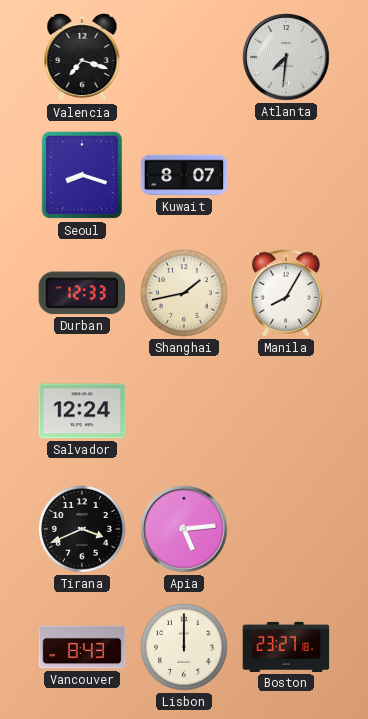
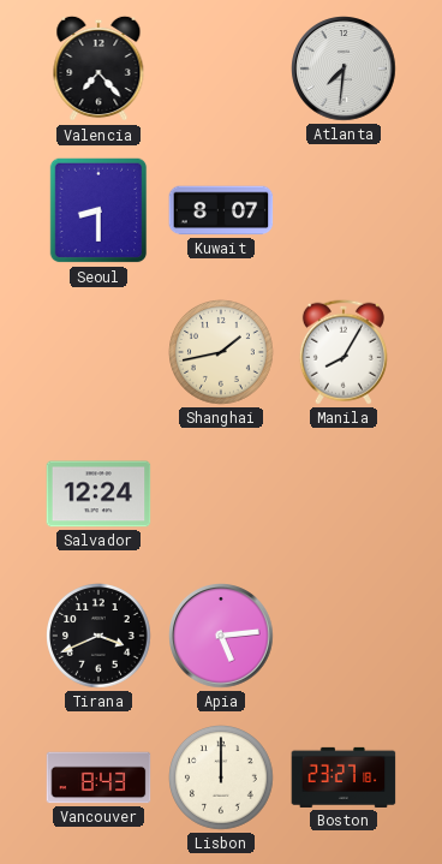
Valencia: 7:18 -> 7:23
Seoul: 8:18 -> 8:30
Durban: 12:33 -> none
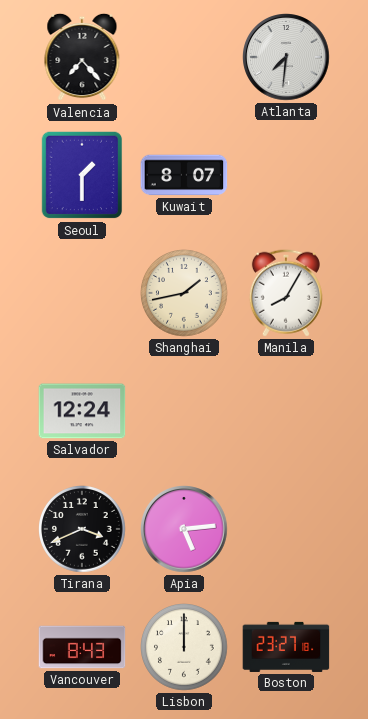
Seoul: 8:30 -> 1:30
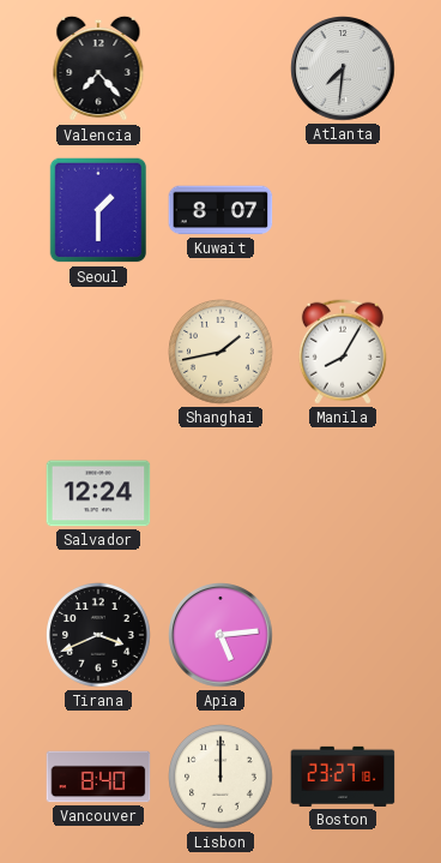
Vancouver: 8:43 -> 8:40
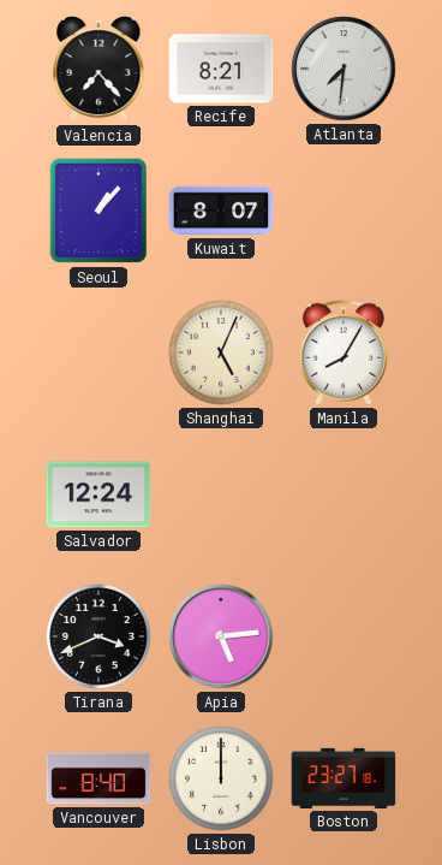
Recife: none -> 8:21
Seoul: 1:30 -> 1:07
Shanghai: 1:43 -> 5:04
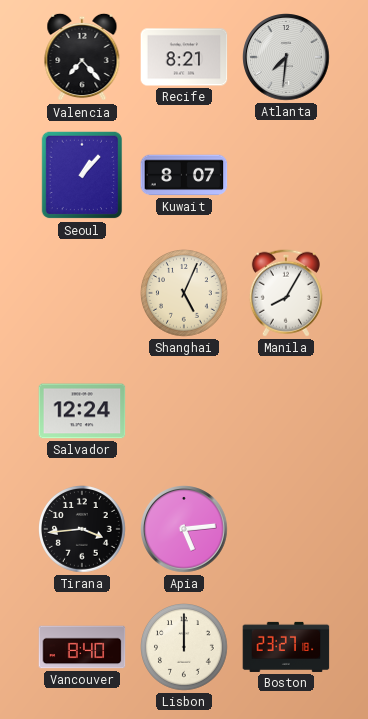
Tirana: 3:41 -> 3:44
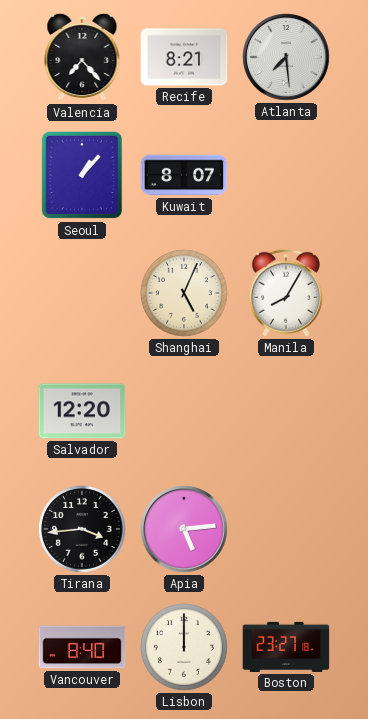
Atlanta: 7:31 -> 7:29
Salvador: 12:24 -> 12:20
